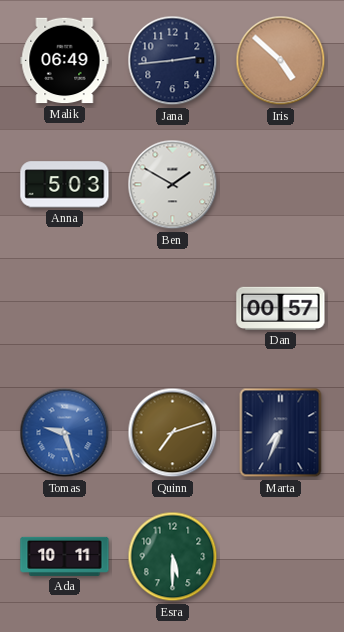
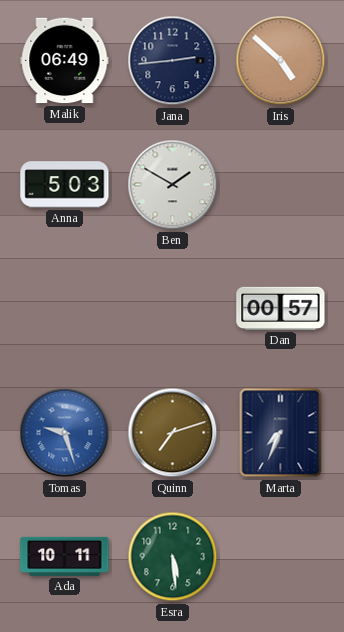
Esra: 5:30 -> 5:29
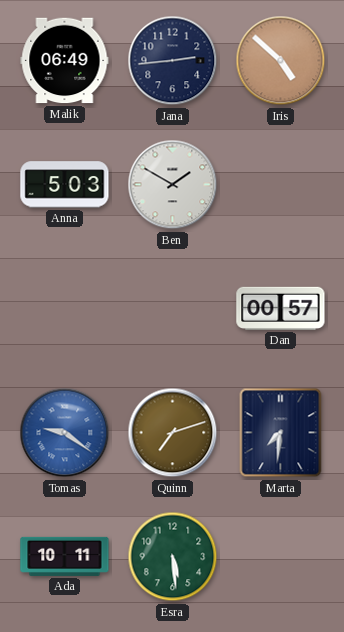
Tomas: 9:27 -> 9:21
Marta: 7:34 -> 7:31
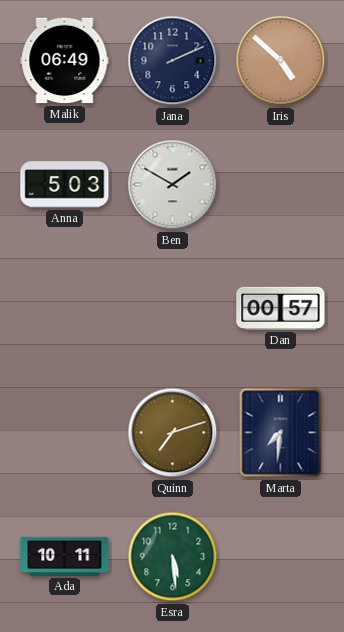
Jana: 2:44 -> 2:11
Tomas: 9:21 -> none
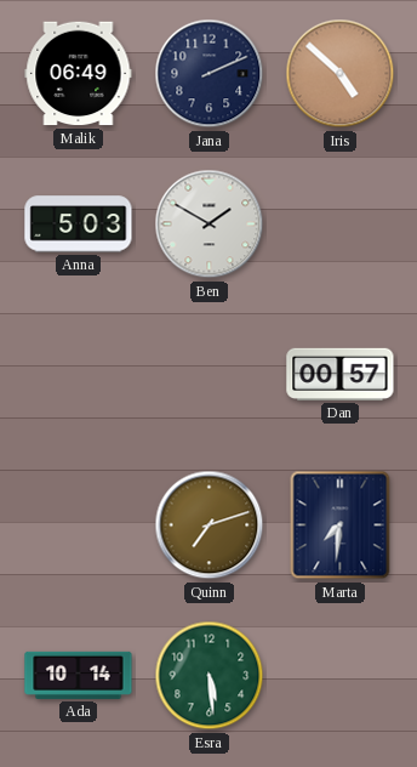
Ada: 10:11 -> 10:14
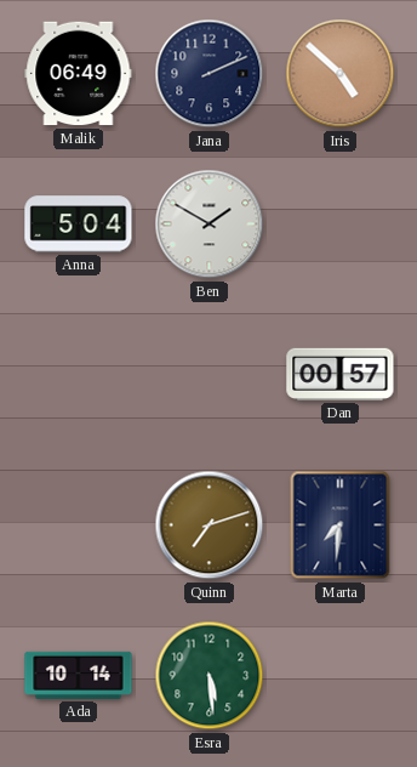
Anna: 5:03 -> 5:04
